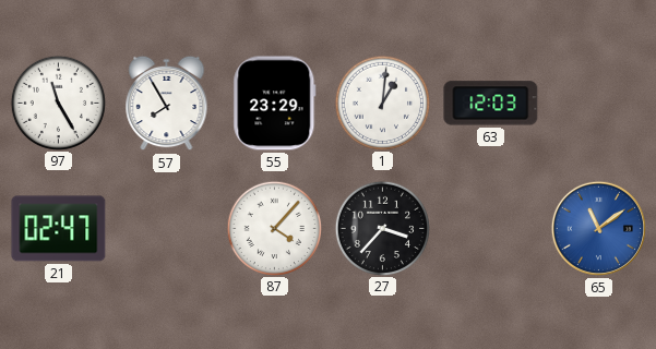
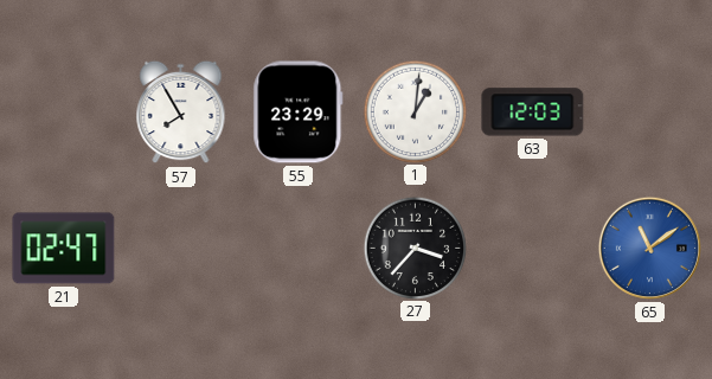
97: 11:25 -> none
87: 4:07 -> none
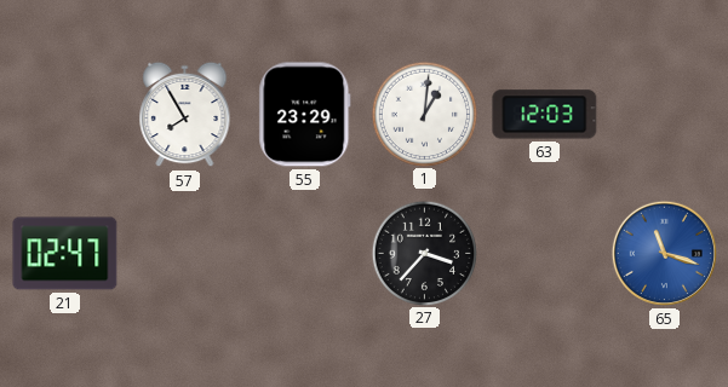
65: 11:09 -> 11:18
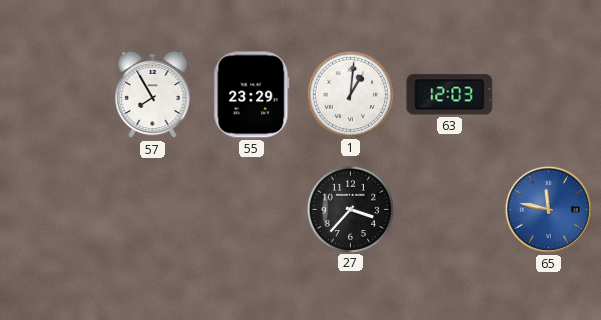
21: 02:47 -> none
65: 11:18 -> 11:47
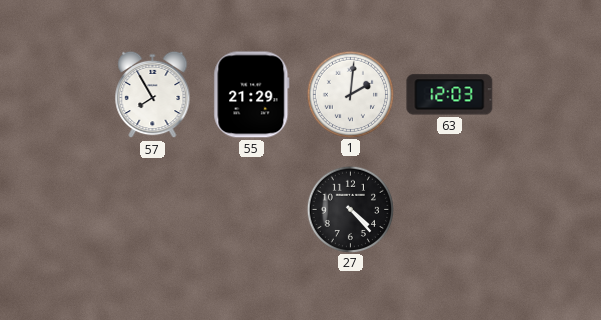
55: 23:29 -> 21:29
1: 1:01 -> 2:01
27: 3:37 -> 4:23
65: 11:47 -> none
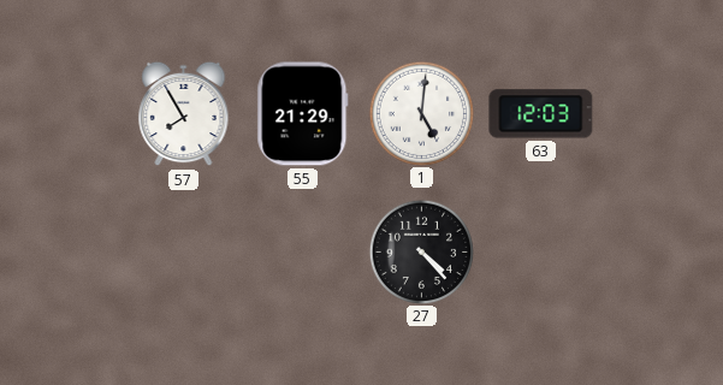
1: 2:01 -> 5:01
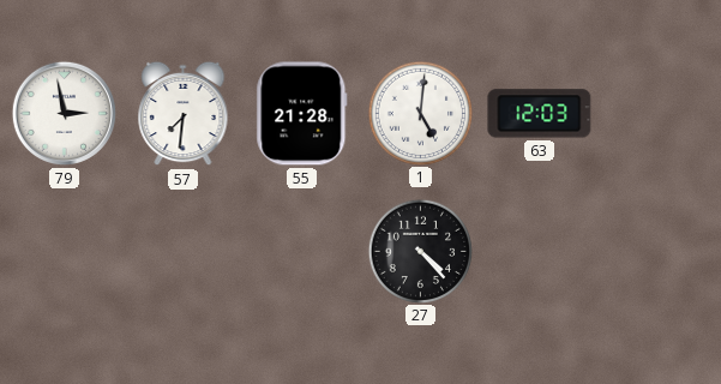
79: none -> 2:58
57: 7:55 -> 7:31
55: 21:29 -> 21:28
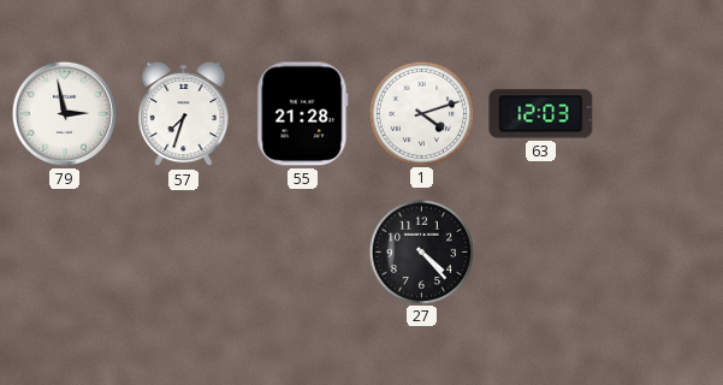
57: 7:31 -> 7:33
1: 5:01 -> 4:12
